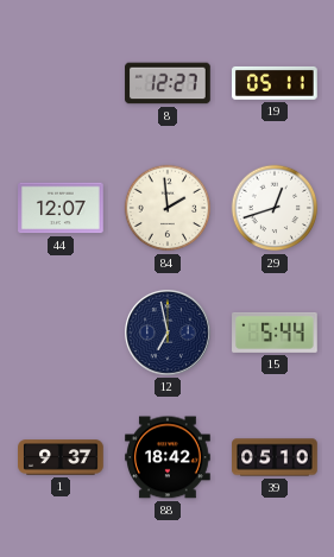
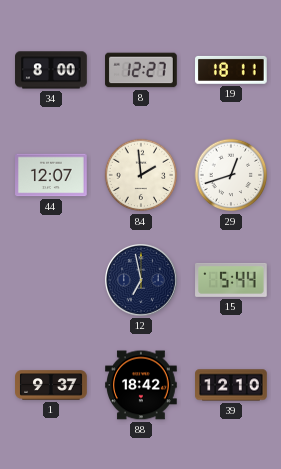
34: none -> 8:00
19: 05:11 -> 18:11
39: 05:10 -> 12:10
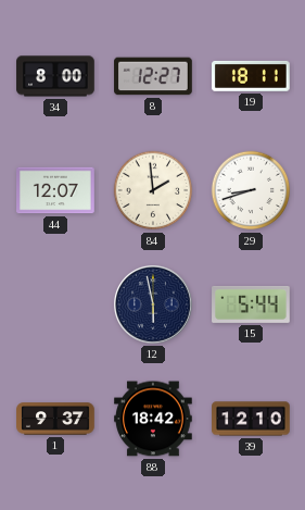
29: 12:42 -> 8:42
12: 6:58 -> 5:58
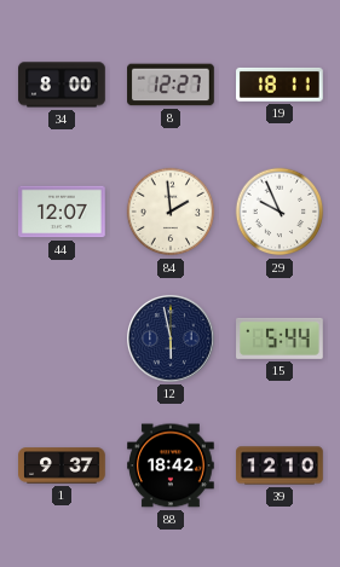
29: 8:42 -> 9:56
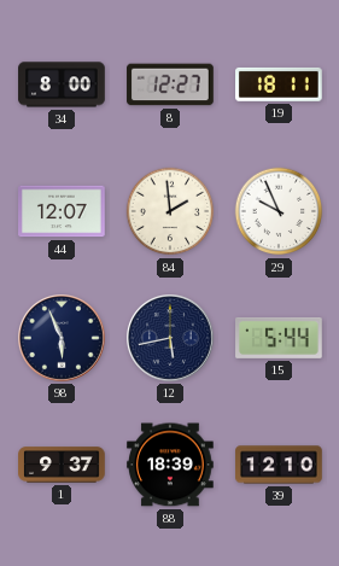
98: none -> 5:56
12: 5:58 -> 5:43
88: 18:42 -> 18:39
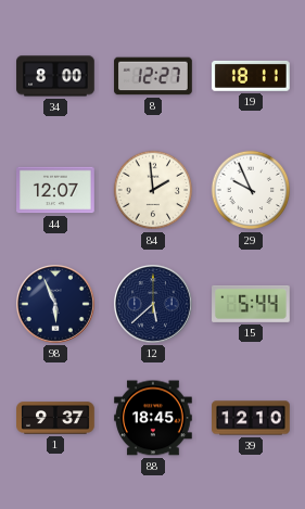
12: 5:43 -> 5:38
88: 18:39 -> 18:45
